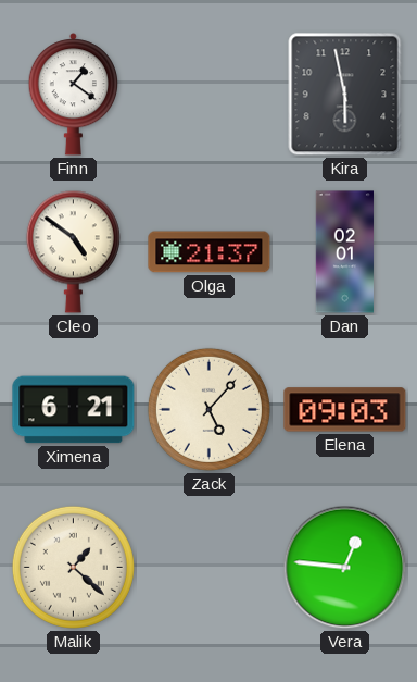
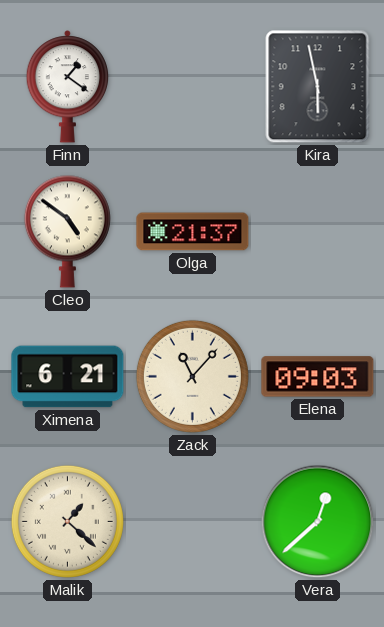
Dan: 02:01 -> none
Zack: 5:07 -> 11:07
Vera: 12:46 -> 12:38
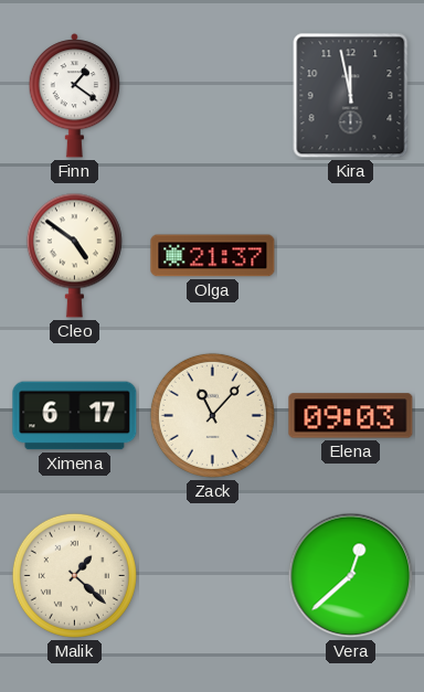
Kira: 5:58 -> 11:58
Ximena: 6:21 -> 6:17
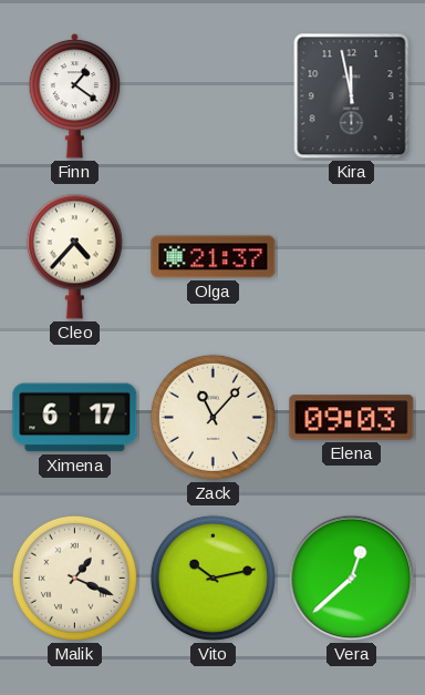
Cleo: 4:51 -> 4:37
Malik: 1:22 -> 1:19
Vito: none -> 10:13
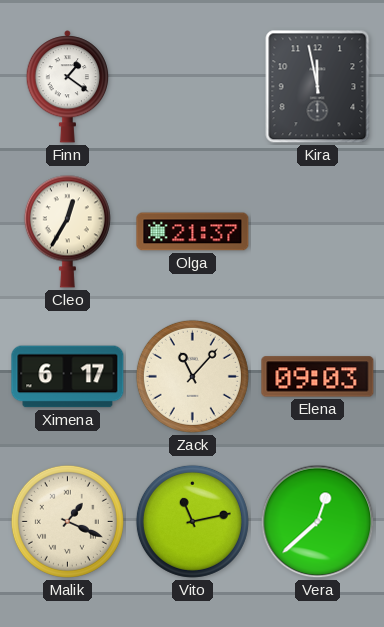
Cleo: 4:37 -> 12:35
Vito: 10:13 -> 11:13
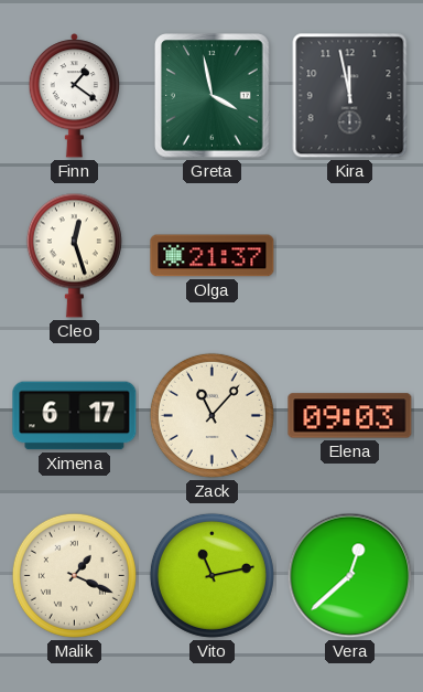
Greta: none -> 3:58
Cleo: 12:35 -> 12:27
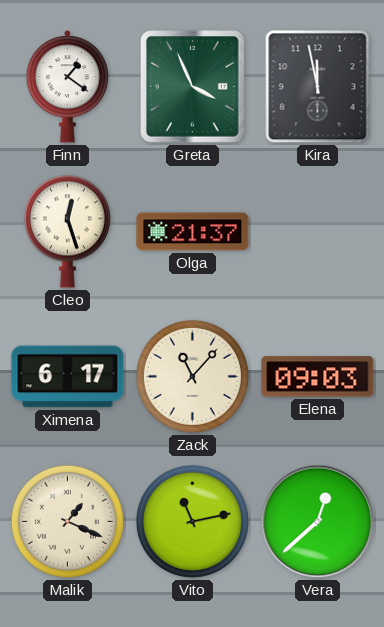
Greta: 3:58 -> 3:56
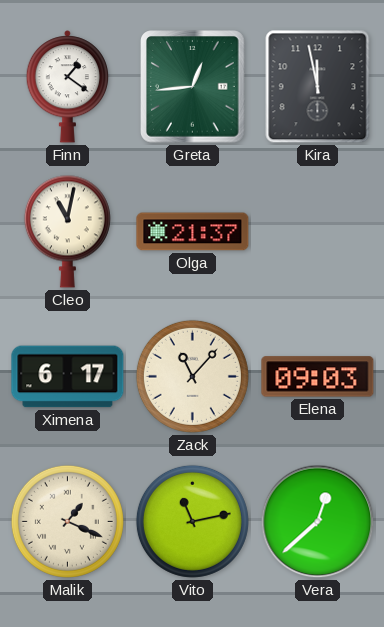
Greta: 3:56 -> 12:44
Cleo: 12:27 -> 11:02
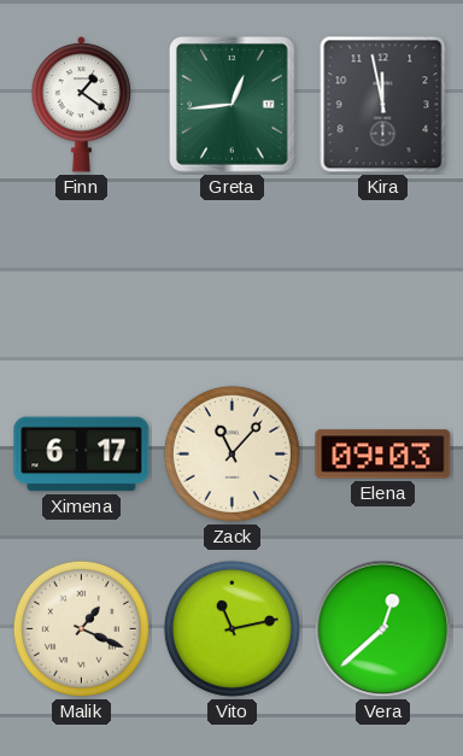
Cleo: 11:02 -> none
Olga: 21:37 -> none
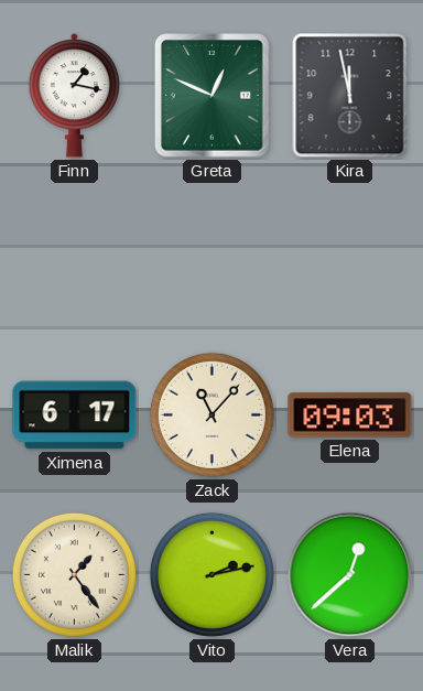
Finn: 1:21 -> 1:17
Greta: 12:44 -> 12:49
Malik: 1:19 -> 1:24
Vito: 11:13 -> 2:13
